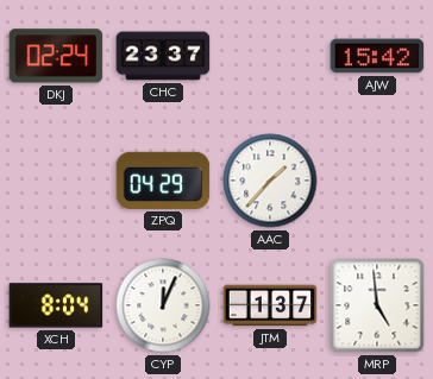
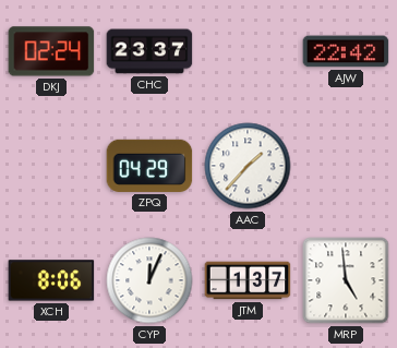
AJW: 15:42 -> 22:42
XCH: 8:04 -> 8:06
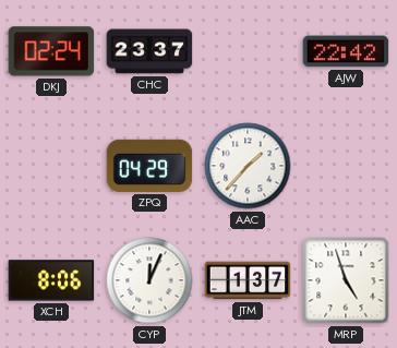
MRP: 4:59 -> 4:57
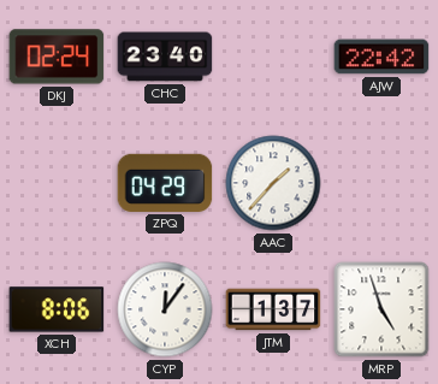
CHC: 23:37 -> 23:40
CYP: 12:04 -> 12:06
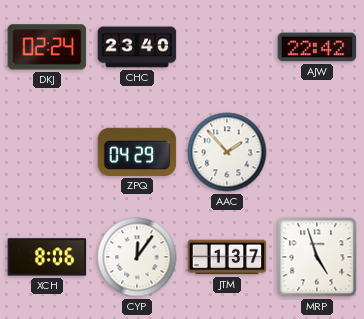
AAC: 1:37 -> 1:53
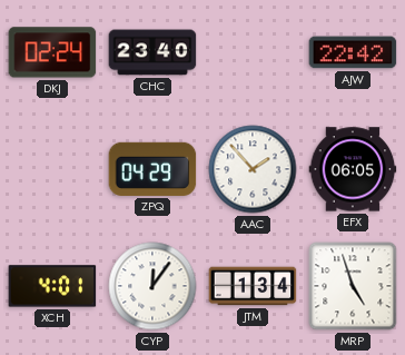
EFX: none -> 06:05
XCH: 8:06 -> 4:01
JTM: 1:37 -> 1:34
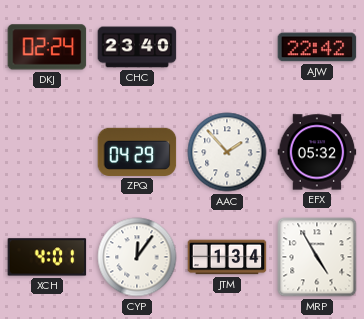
EFX: 06:05 -> 05:32
MRP: 4:57 -> 4:55
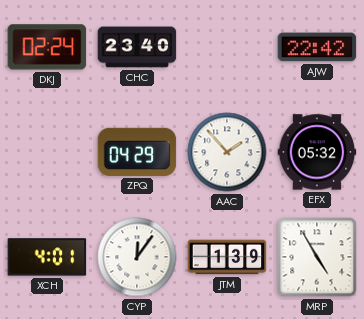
JTM: 1:34 -> 1:39
